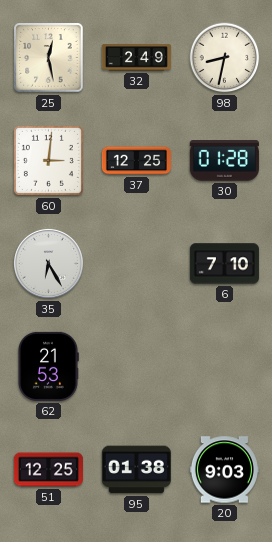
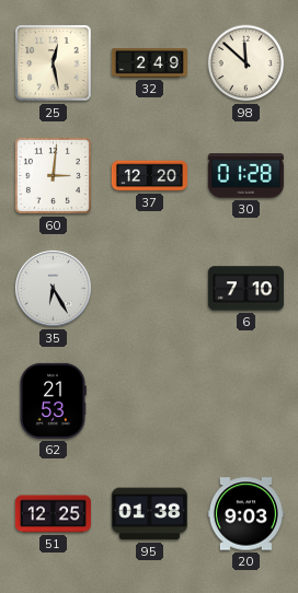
98: 8:32 -> 11:52
37: 12:25 -> 12:20
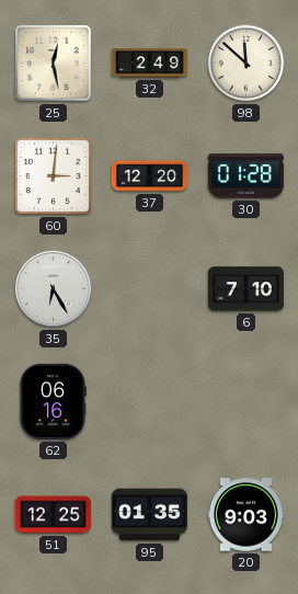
62: 21:53 -> 06:16
95: 01:38 -> 01:35
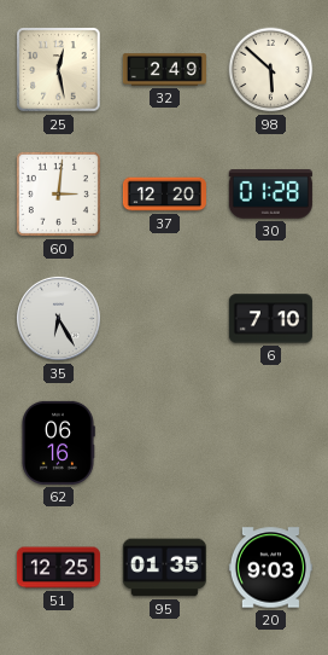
98: 11:52 -> 5:52
